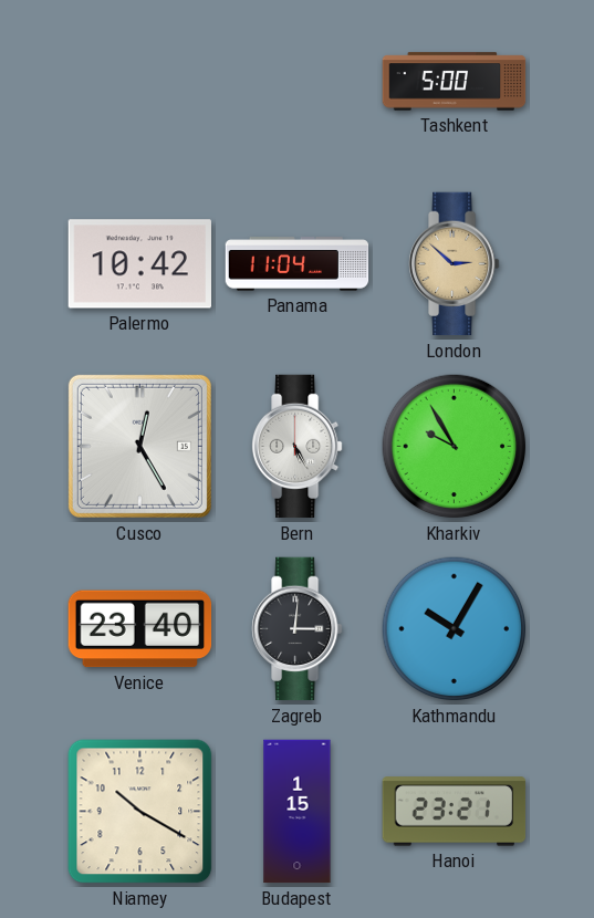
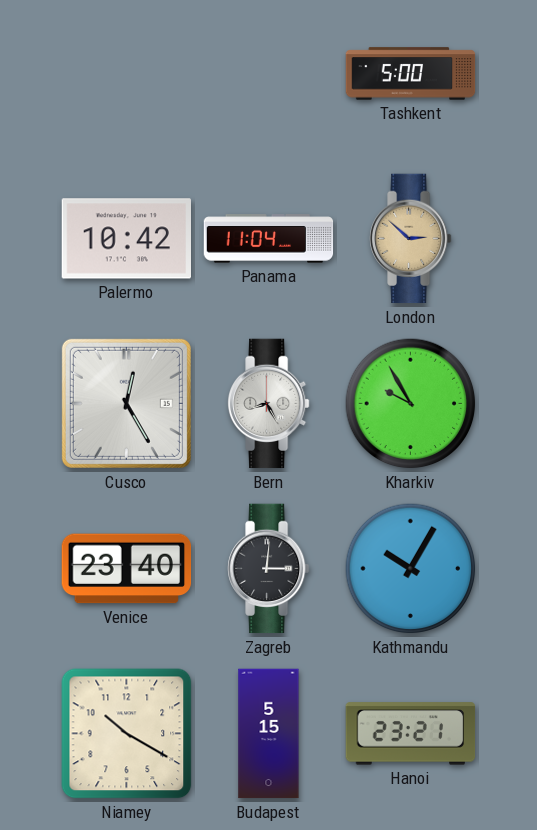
Bern: 5:25 -> 8:25
Budapest: 1:15 -> 5:15
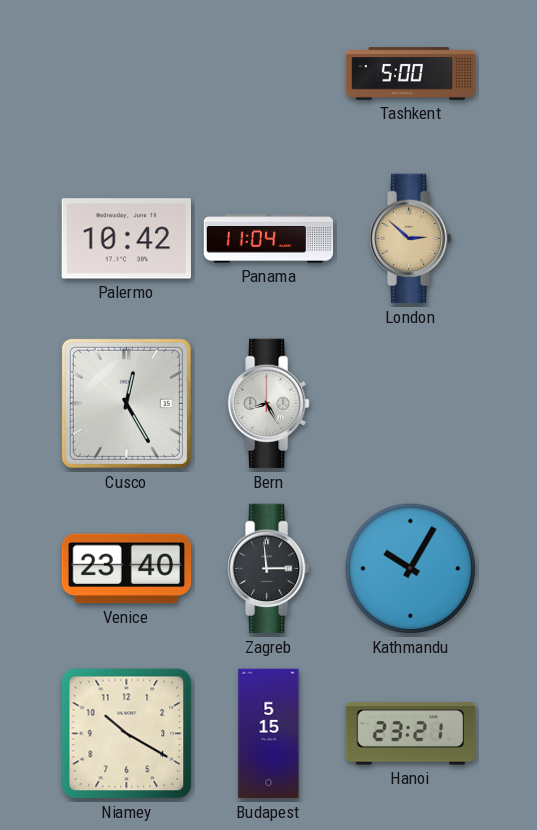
Kharkiv: 9:55 -> none
Zagreb: 3:01 -> 2:59
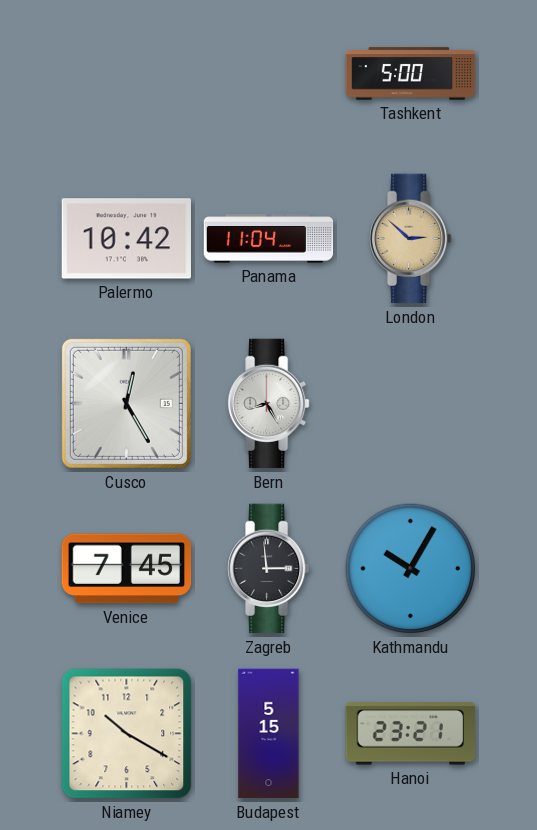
Venice: 23:40 -> 7:45
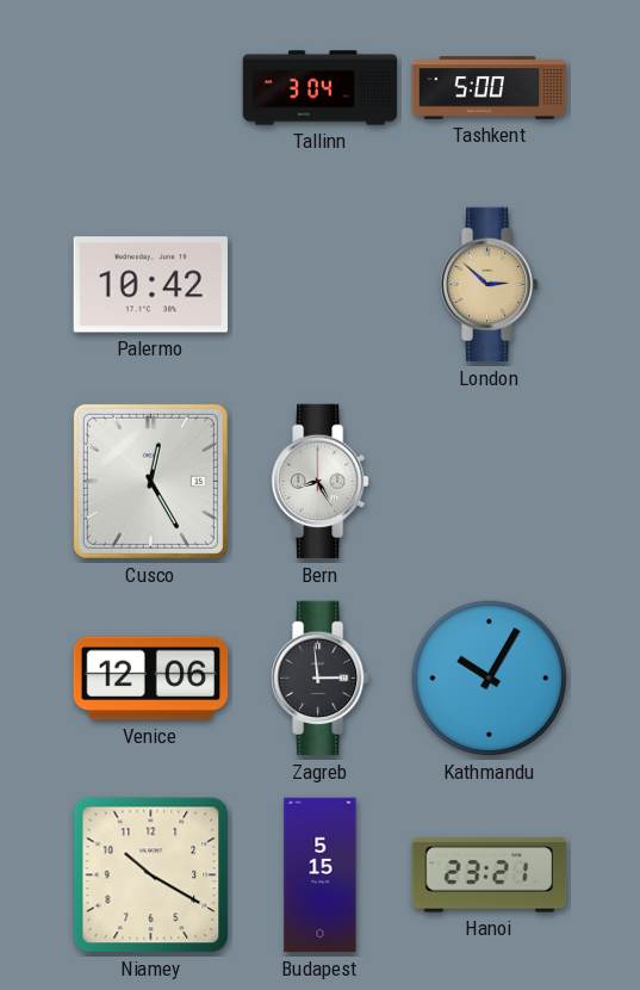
Tallinn: none -> 3:04
Panama: 11:04 -> none
Venice: 7:45 -> 12:06
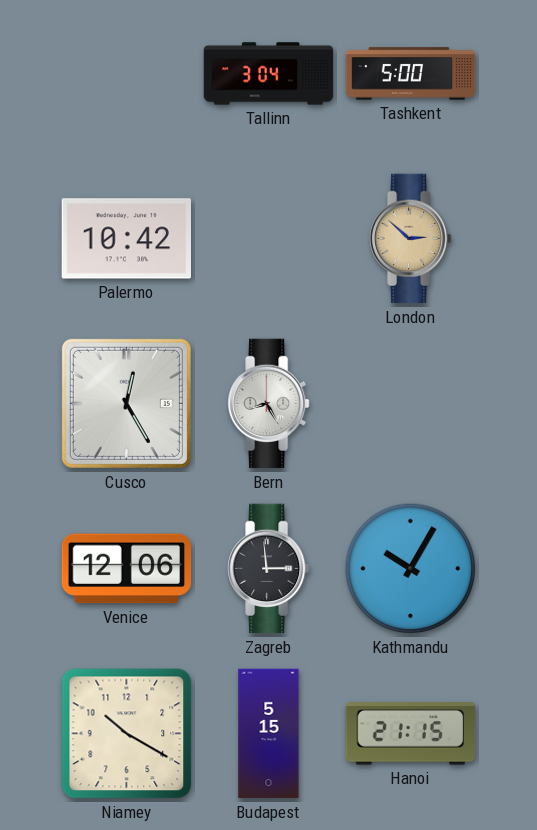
Hanoi: 23:21 -> 21:15
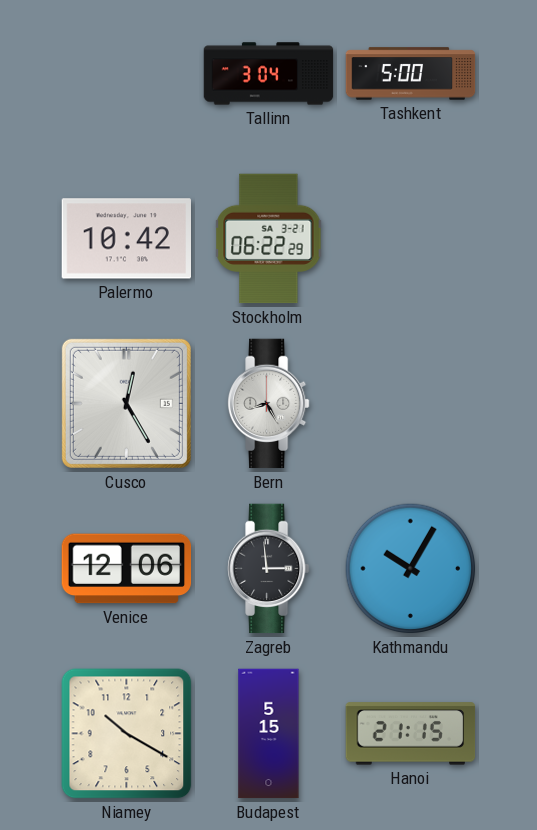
Stockholm: none -> 06:22
London: 2:52 -> none
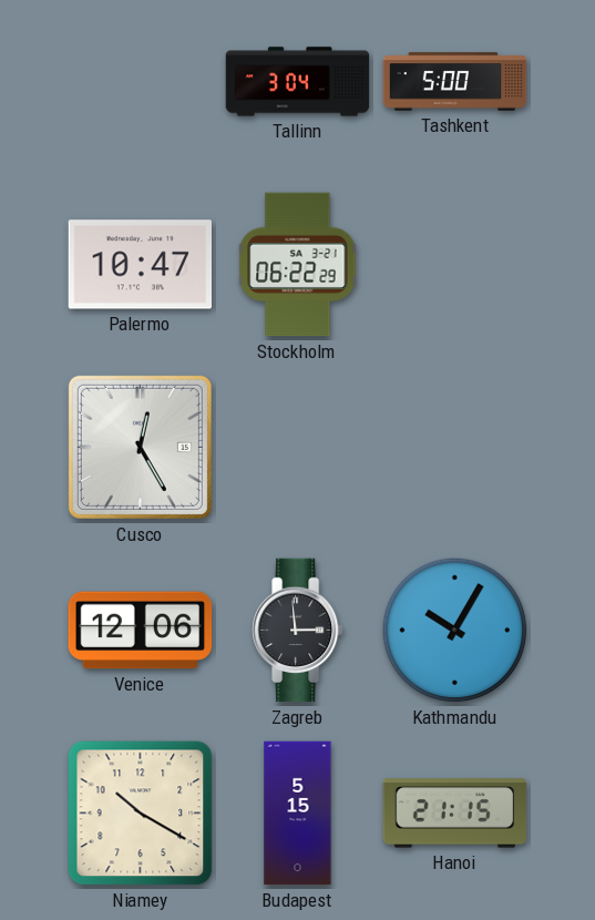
Palermo: 10:42 -> 10:47
Bern: 8:25 -> none
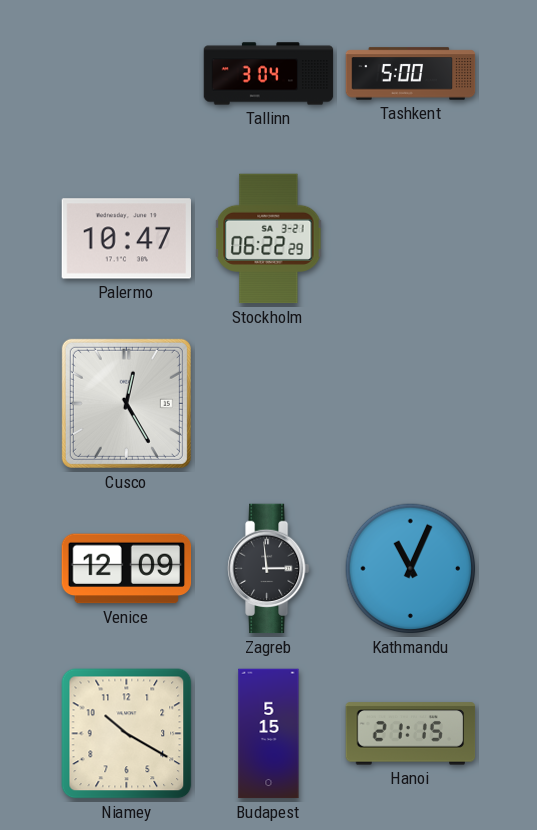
Venice: 12:06 -> 12:09
Kathmandu: 10:05 -> 11:04
